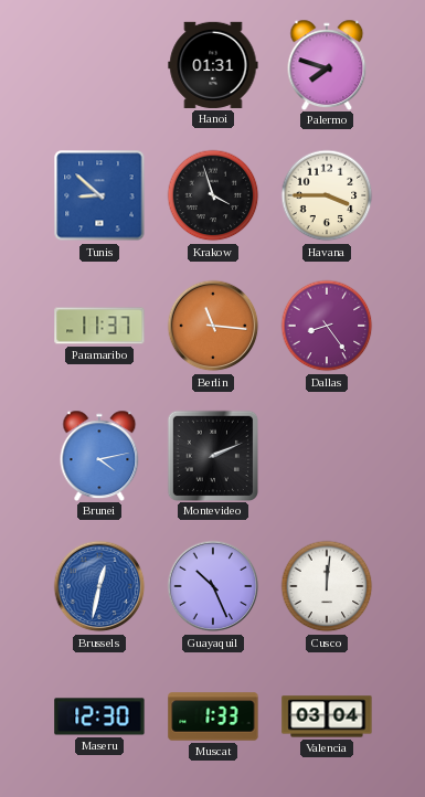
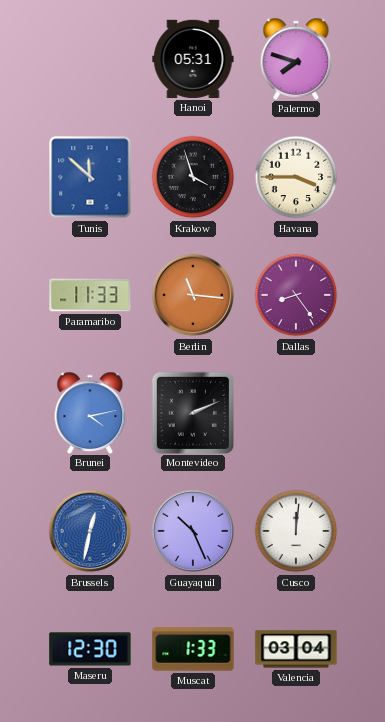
Hanoi: 01:31 -> 05:31
Tunis: 8:52 -> 11:52
Paramaribo: 11:37 -> 11:33
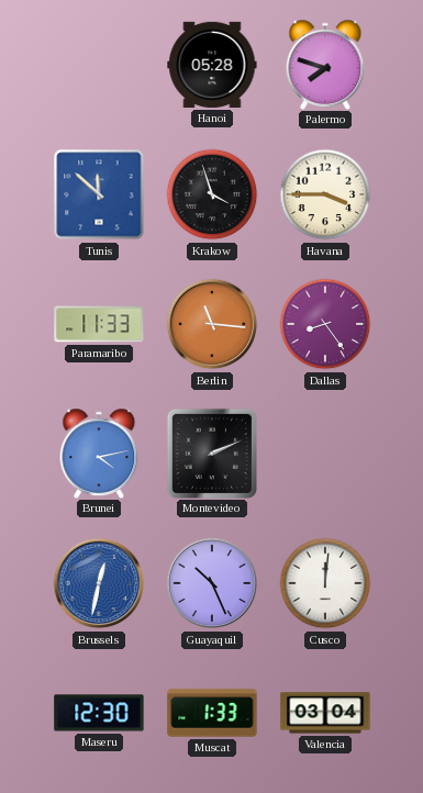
Hanoi: 05:31 -> 05:28
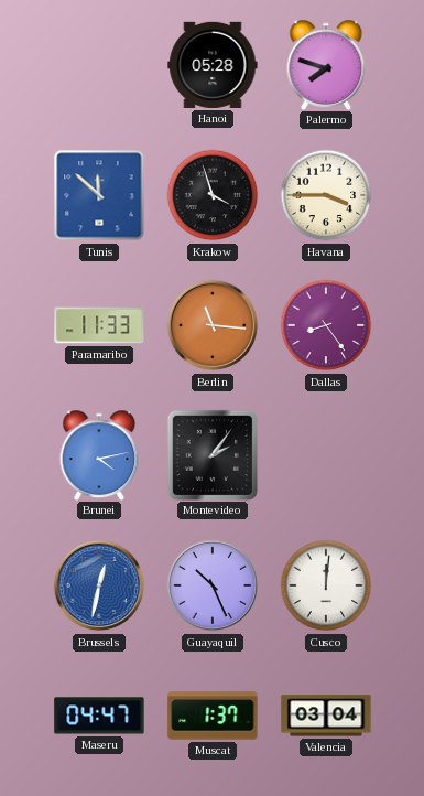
Montevideo: 2:11 -> 2:06
Maseru: 12:30 -> 04:47
Muscat: 1:33 -> 1:37
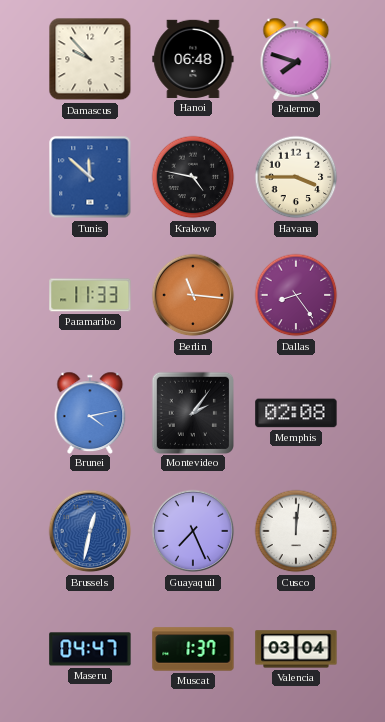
Damascus: none -> 9:53
Hanoi: 05:28 -> 06:48
Krakow: 3:57 -> 4:47
Memphis: none -> 02:08
Guayaquil: 10:26 -> 7:26
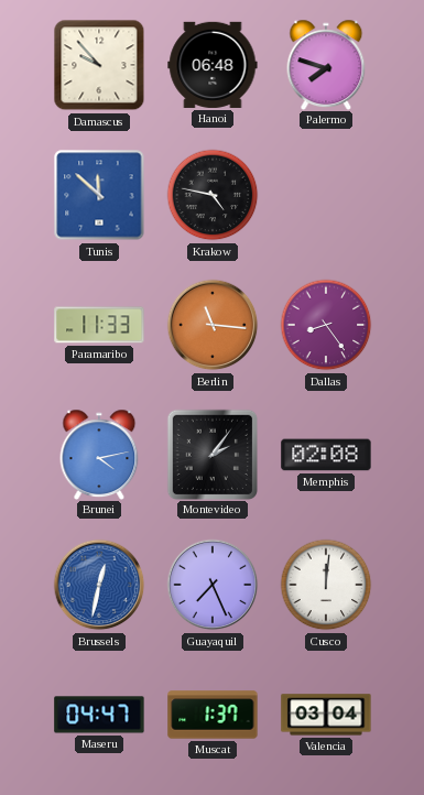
Havana: 3:45 -> none
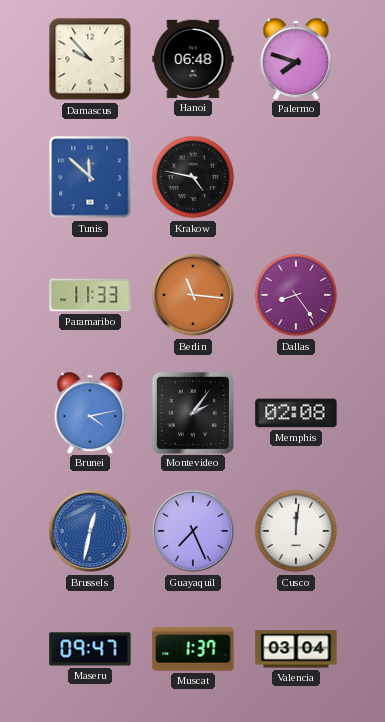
Maseru: 04:47 -> 09:47
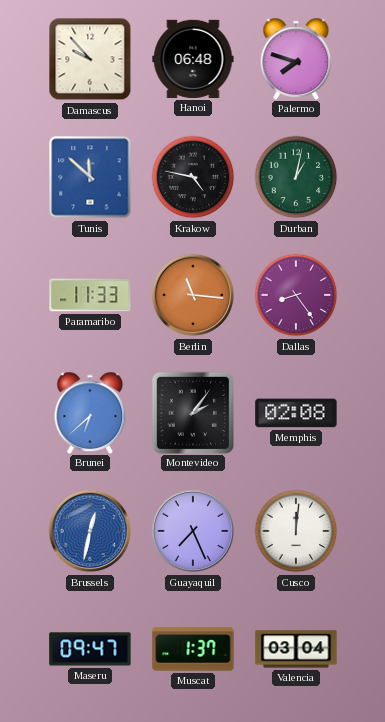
Durban: none -> 1:02
Brunei: 4:13 -> 6:38
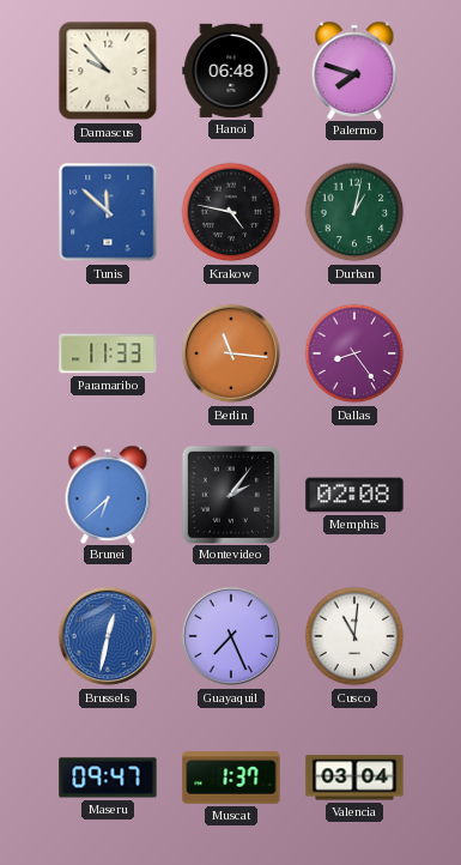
Cusco: 12:01 -> 11:01
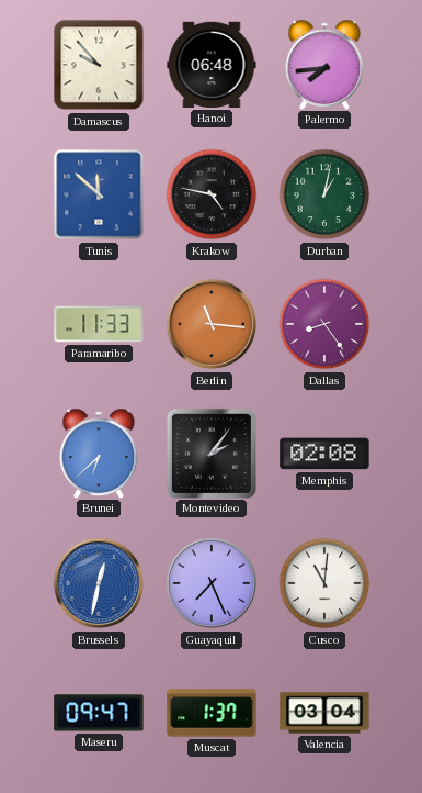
Palermo: 7:48 -> 7:44
